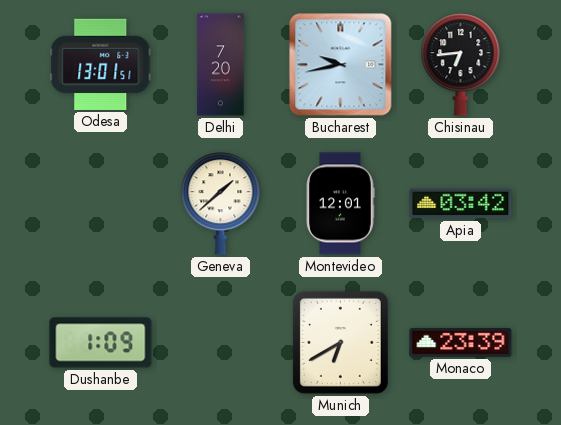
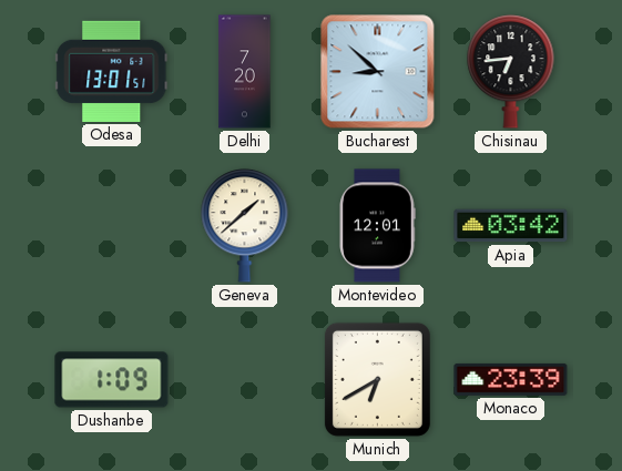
Bucharest: 9:43 -> 8:52
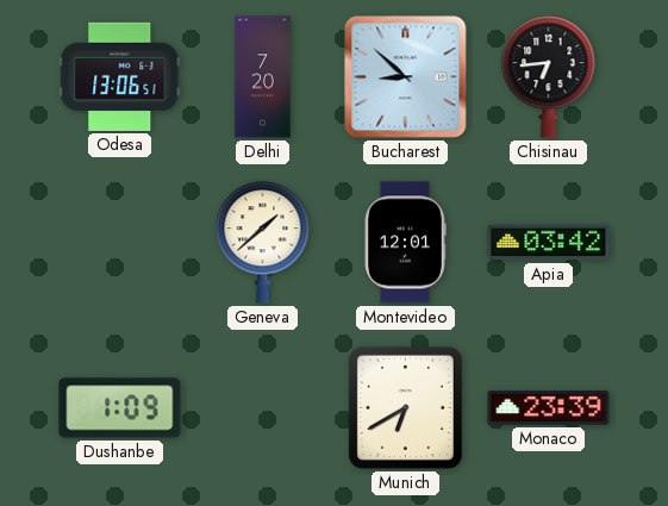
Odesa: 13:01 -> 13:06
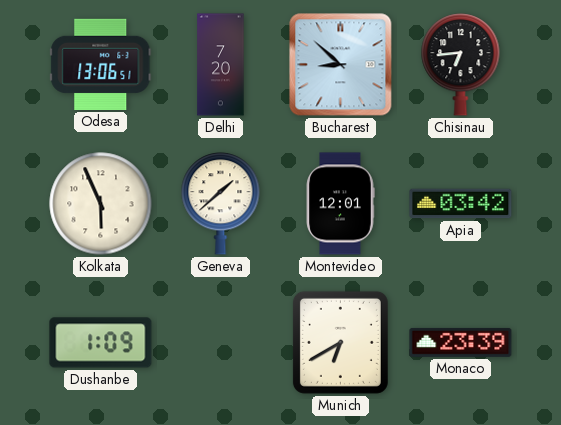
Kolkata: none -> 5:56
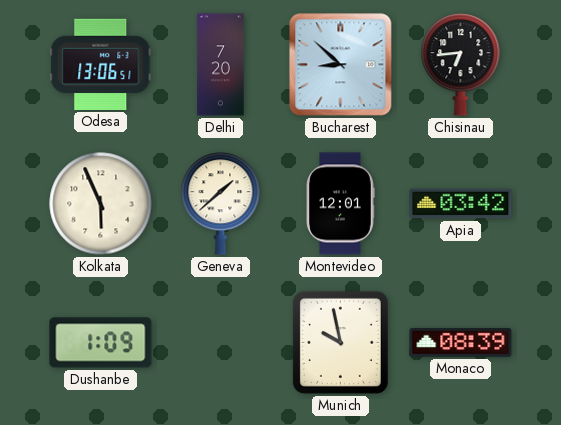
Munich: 6:40 -> 9:58
Monaco: 23:39 -> 08:39
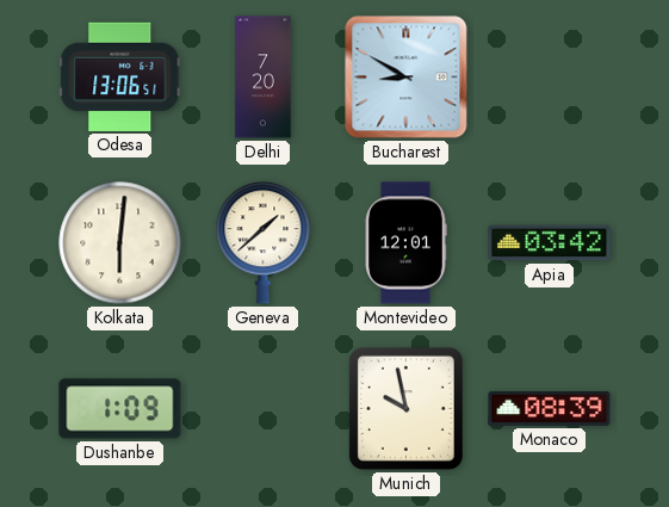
Bucharest: 8:52 -> 8:50
Chisinau: 6:44 -> none
Kolkata: 5:56 -> 6:01
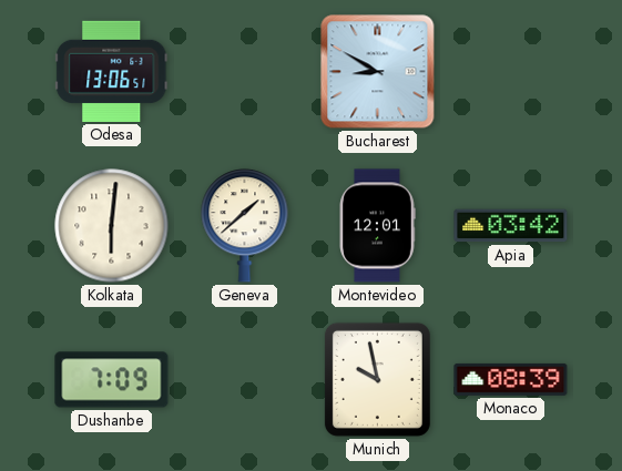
Delhi: 7:20 -> none
Dushanbe: 1:09 -> 7:09
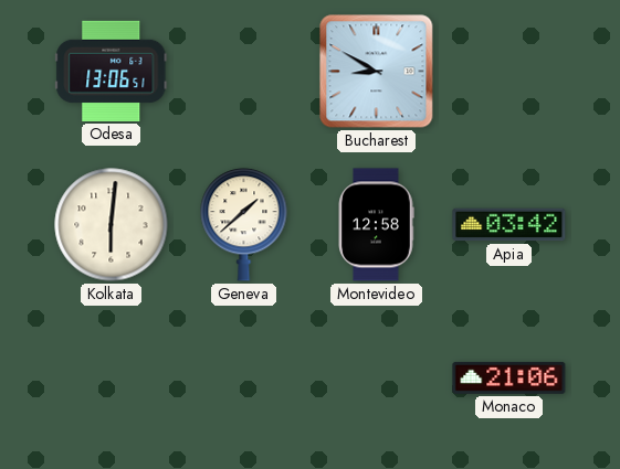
Montevideo: 12:01 -> 12:58
Dushanbe: 7:09 -> none
Munich: 9:58 -> none
Monaco: 08:39 -> 21:06
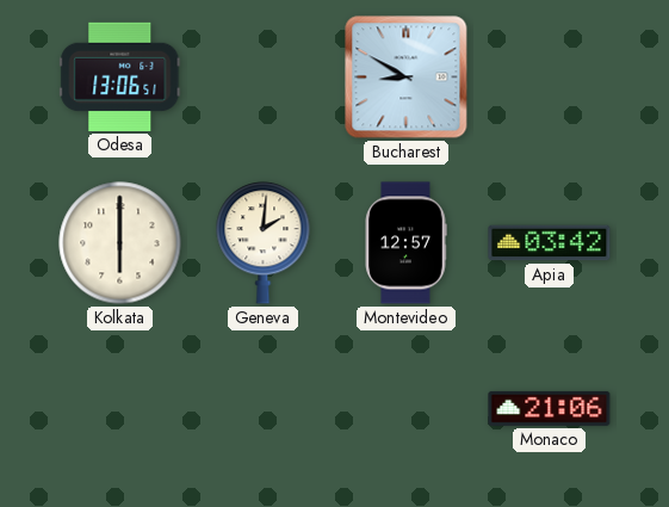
Kolkata: 6:01 -> 6:00
Geneva: 1:38 -> 2:01
Montevideo: 12:58 -> 12:57
